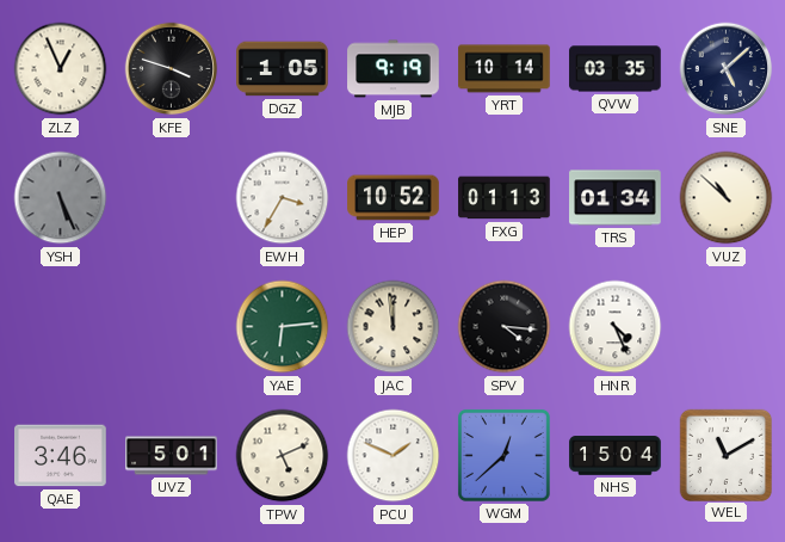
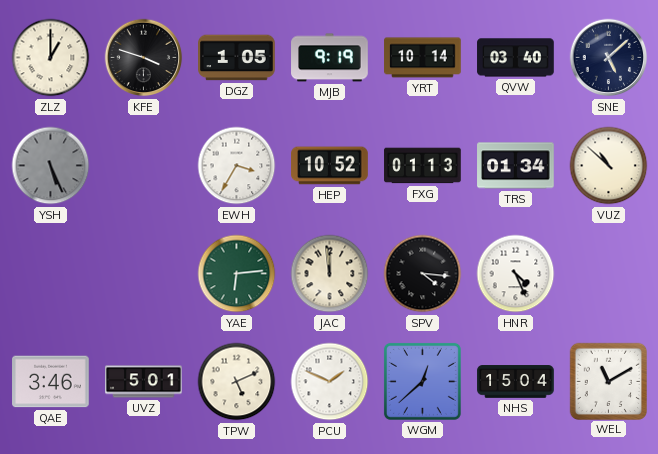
ZLZ: 12:56 -> 1:00
QVW: 03:35 -> 03:40
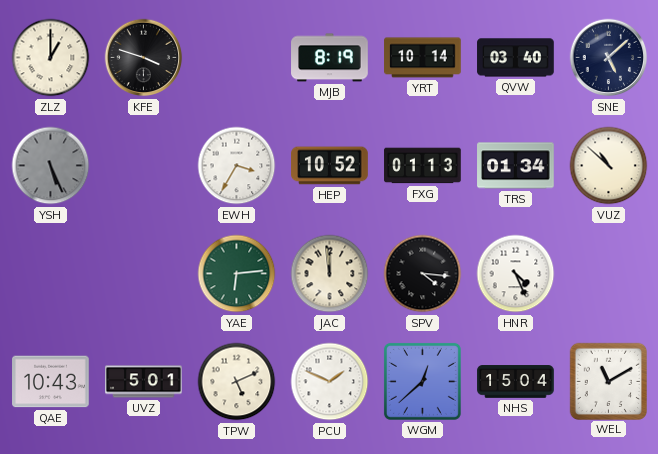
DGZ: 1:05 -> none
MJB: 9:19 -> 8:19
QAE: 3:46 -> 10:43
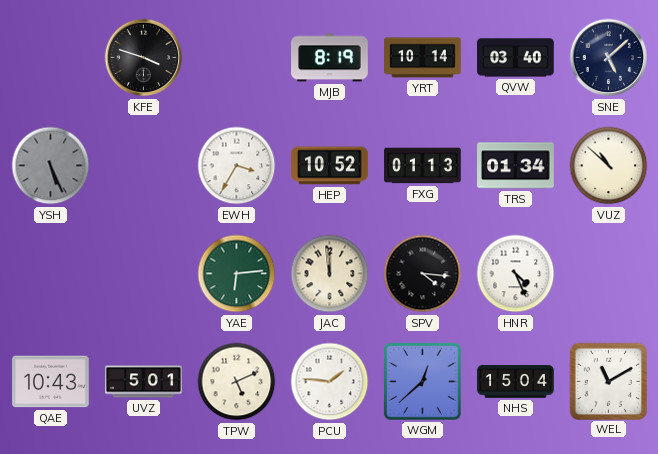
ZLZ: 1:00 -> none
PCU: 1:49 -> 1:46
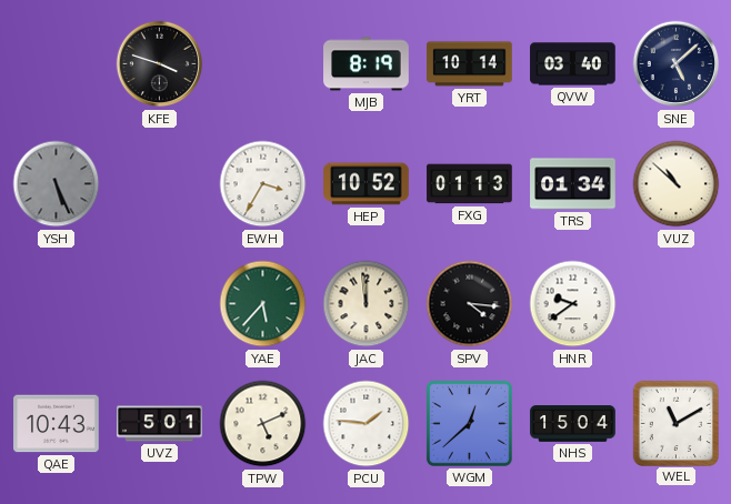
YAE: 6:14 -> 5:37
HNR: 4:26 -> 9:39
